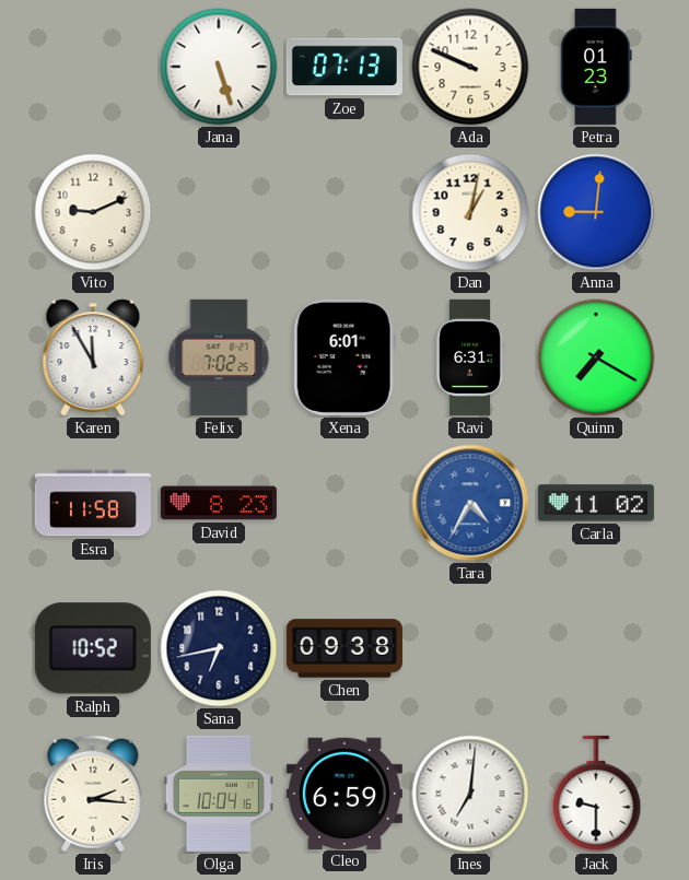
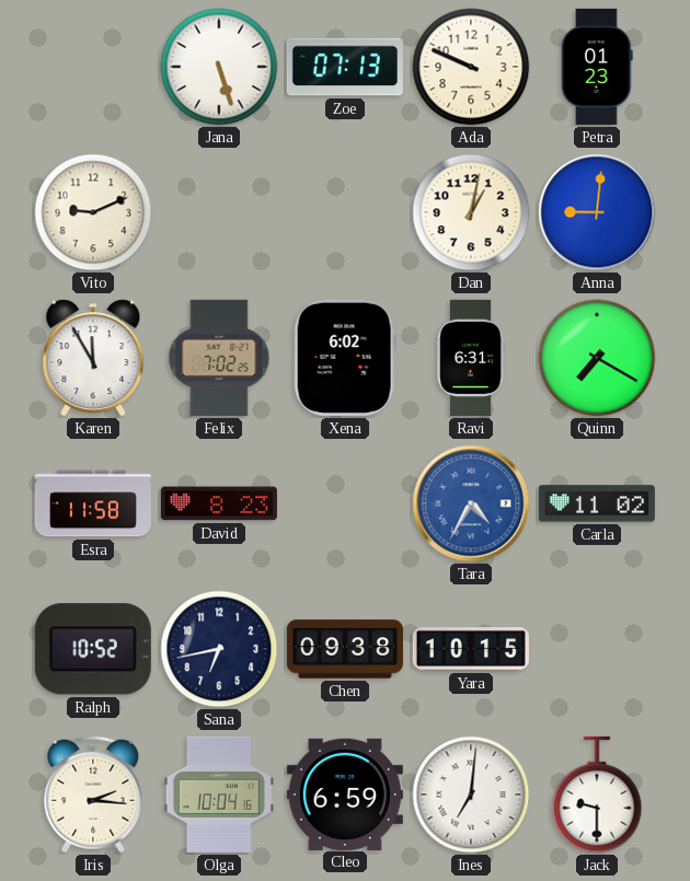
Xena: 6:01 -> 6:02
Yara: none -> 10:15
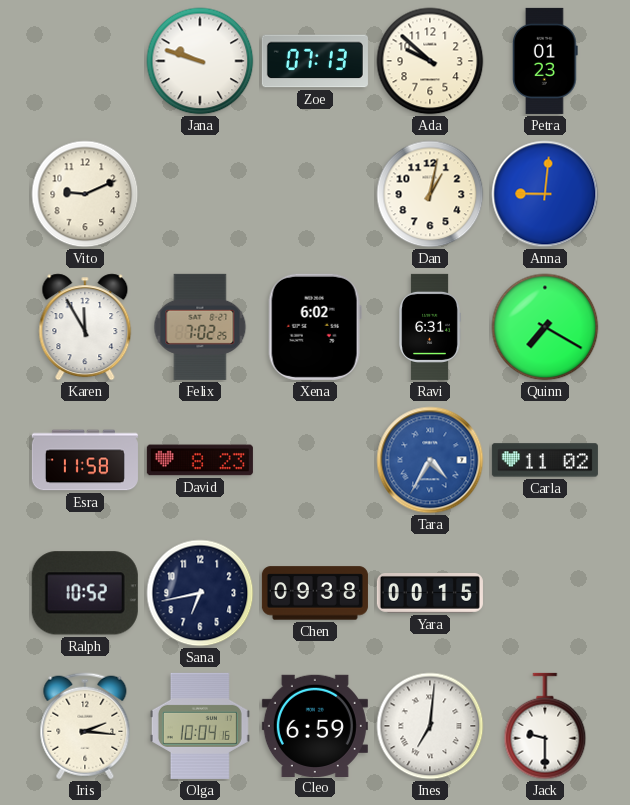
Jana: 5:27 -> 9:48
Ada: 9:49 -> 9:52
Yara: 10:15 -> 00:15
